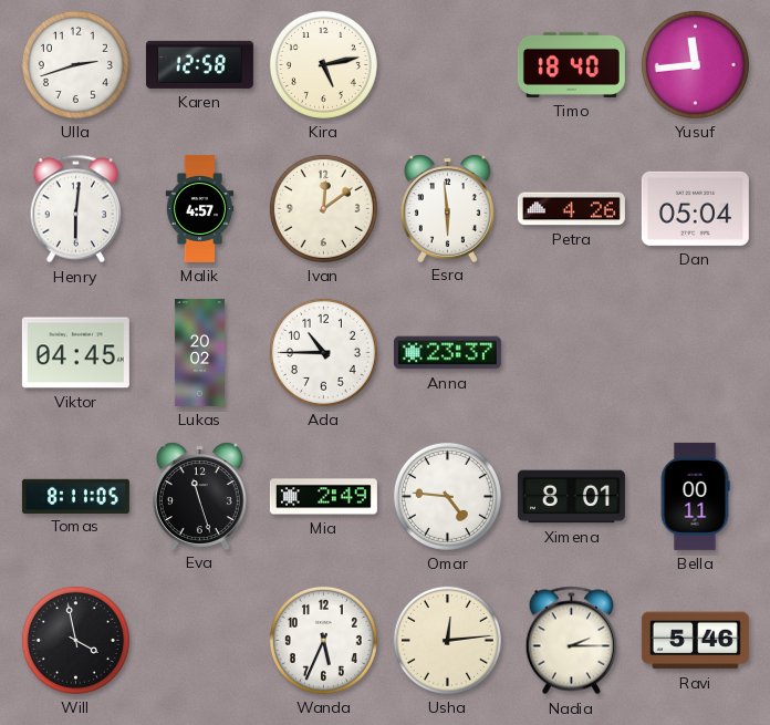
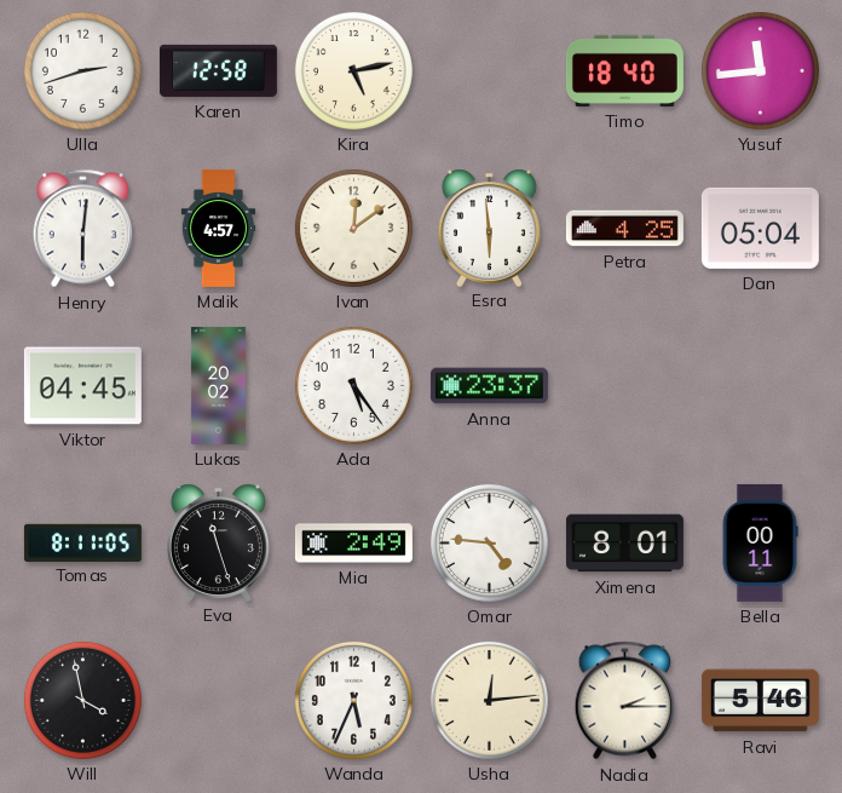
Petra: 4:26 -> 4:25
Ada: 10:45 -> 5:24
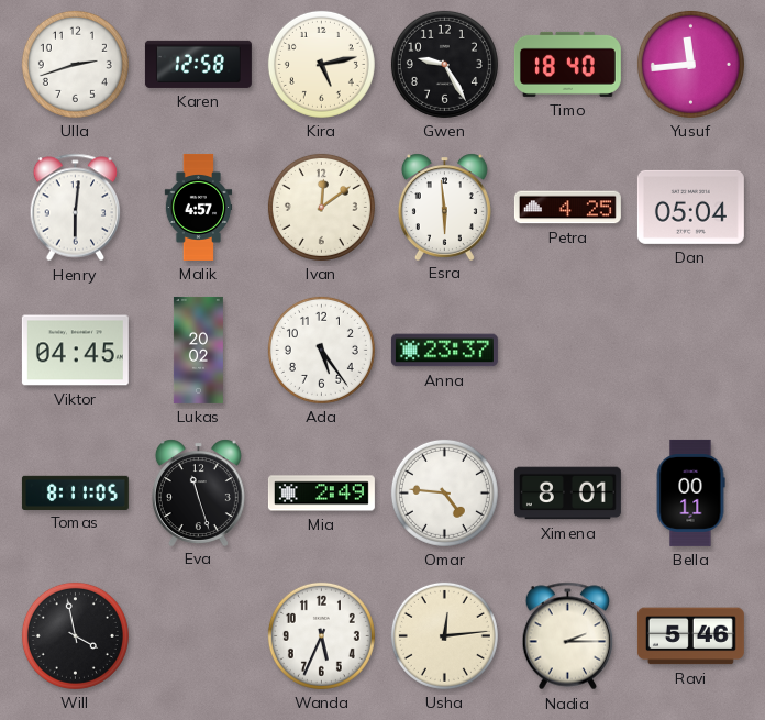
Gwen: none -> 9:25
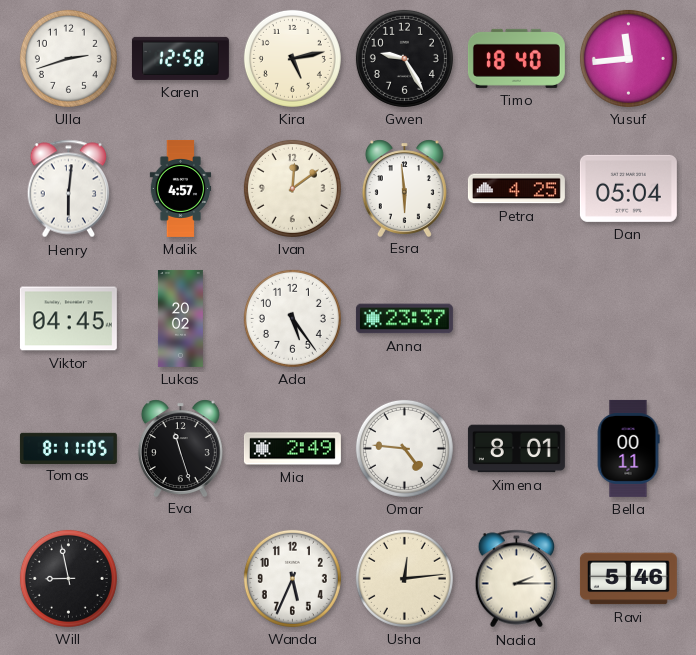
Will: 3:58 -> 8:58
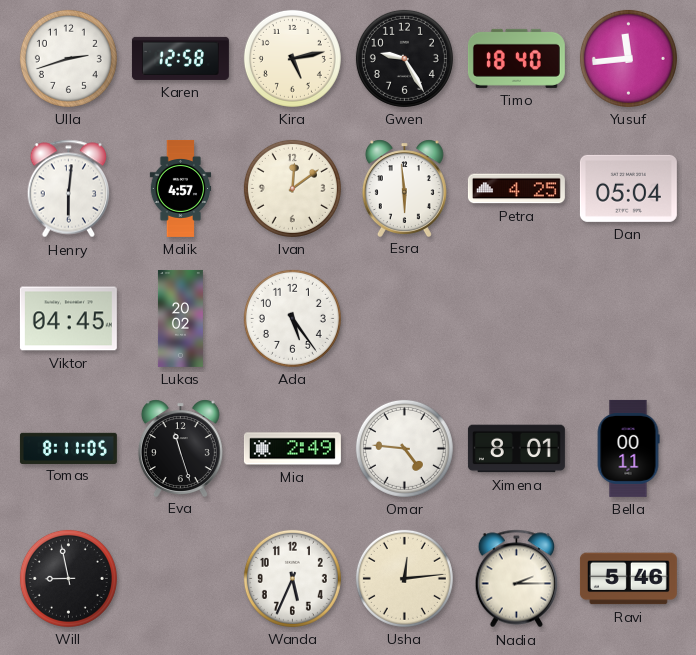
Anna: 23:37 -> none
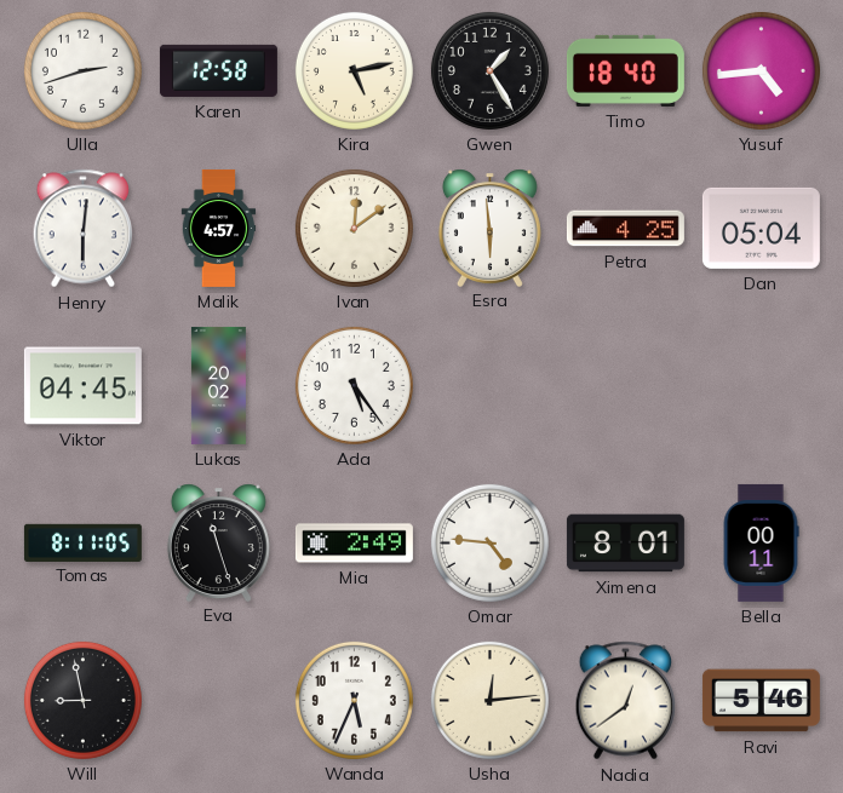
Gwen: 9:25 -> 1:25
Yusuf: 11:44 -> 4:44
Nadia: 2:15 -> 12:39
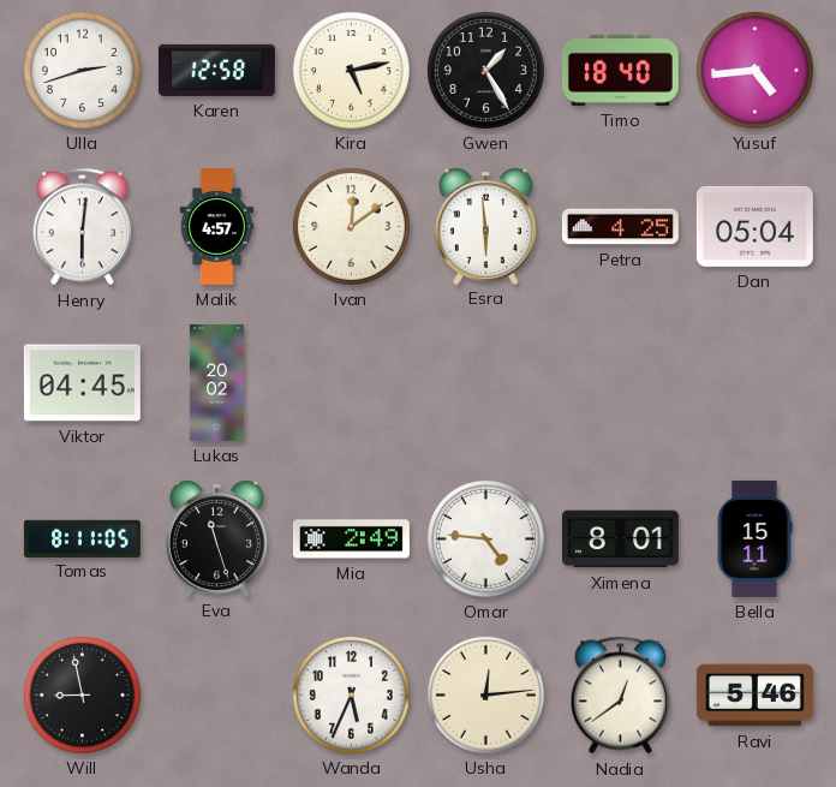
Ada: 5:24 -> none
Bella: 00:11 -> 15:11
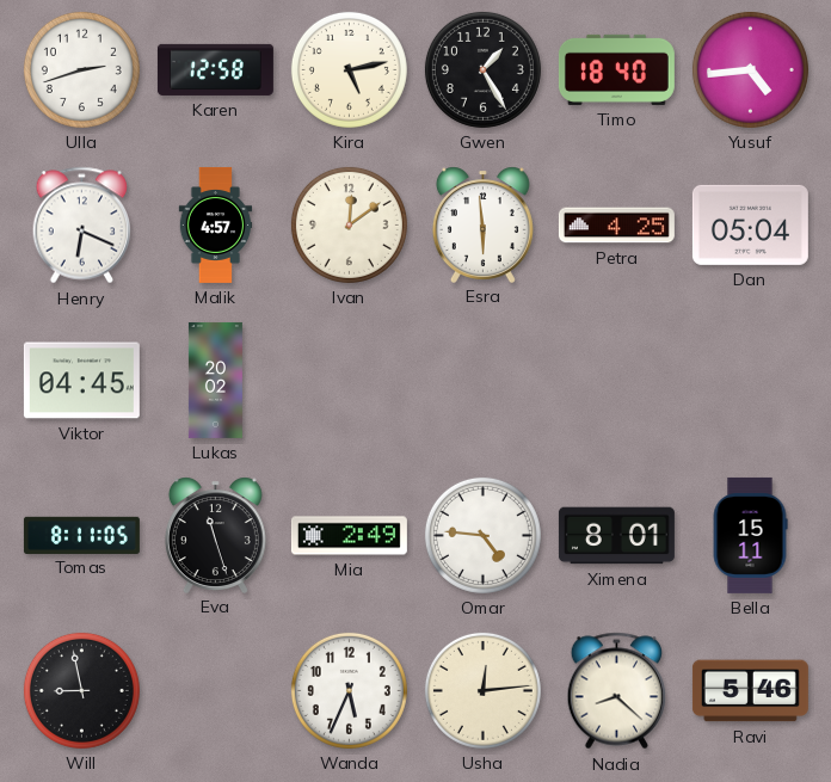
Henry: 6:01 -> 6:19
Nadia: 12:39 -> 8:22
